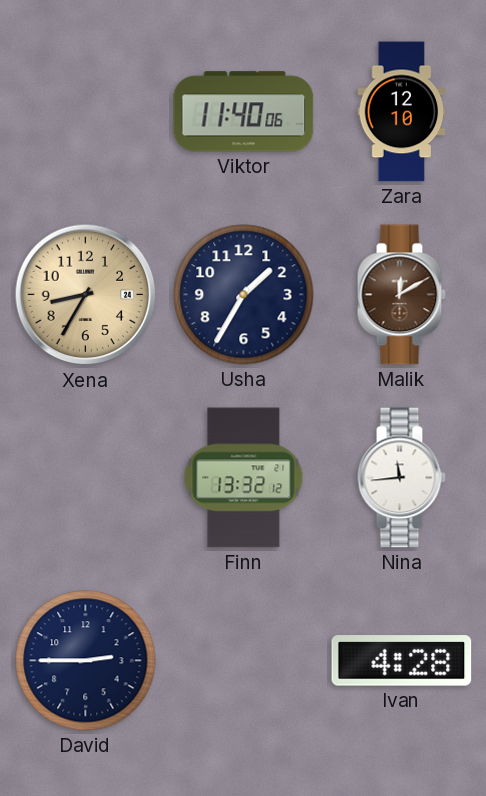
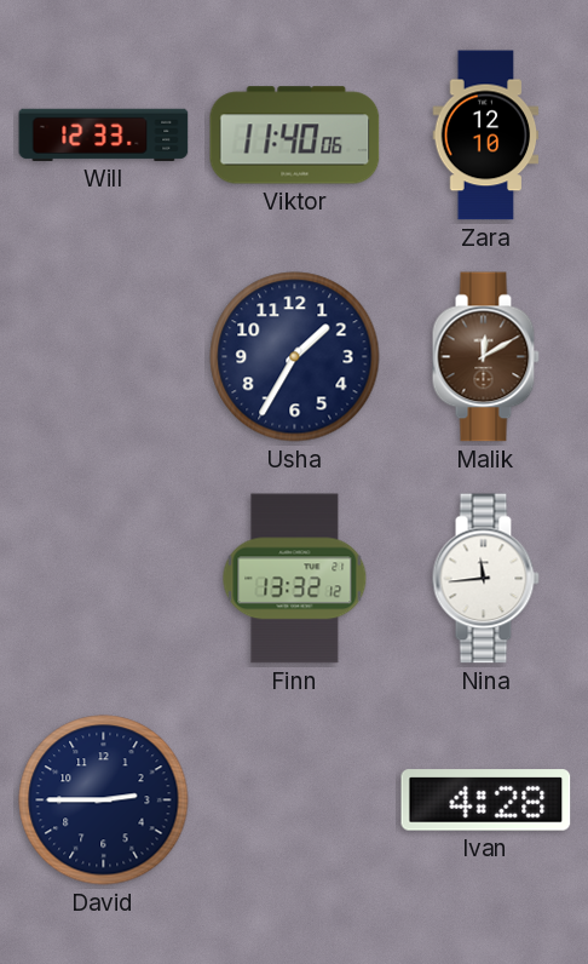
Will: none -> 12:33
Xena: 8:35 -> none
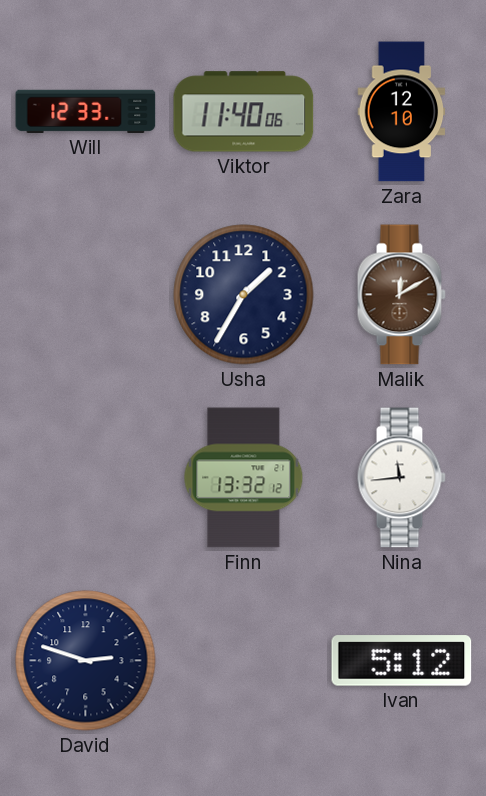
David: 2:45 -> 2:48
Ivan: 4:28 -> 5:12
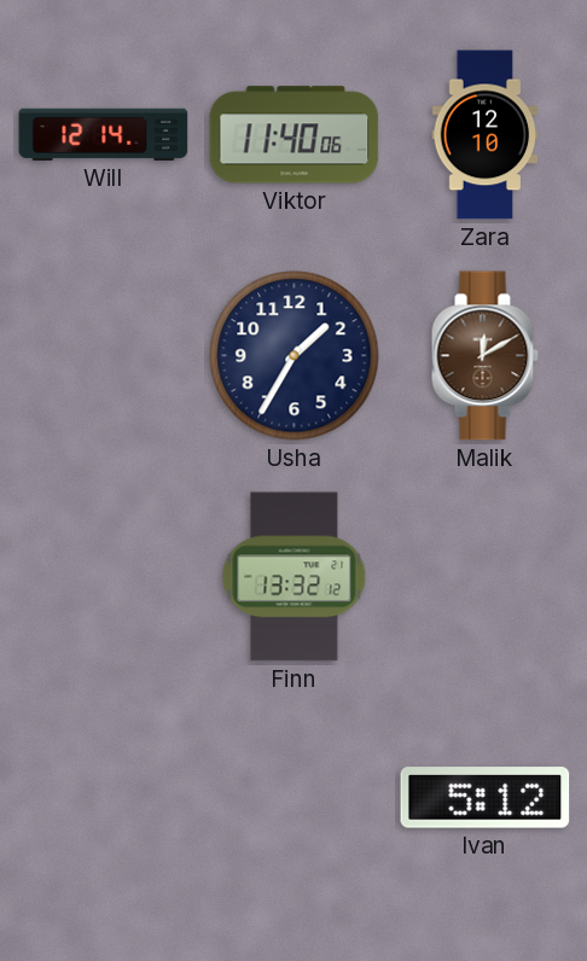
Will: 12:33 -> 12:14
Nina: 11:44 -> none
David: 2:48 -> none
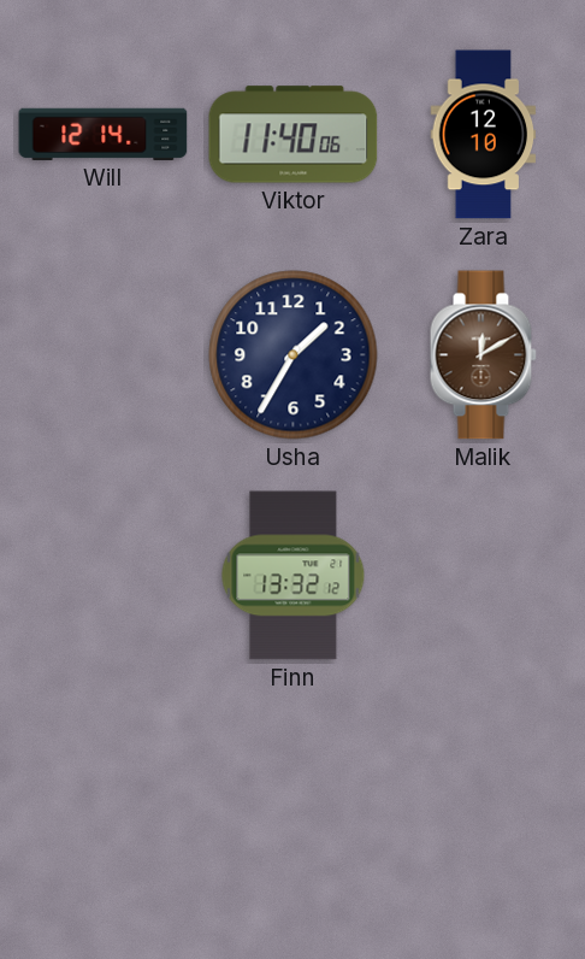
Ivan: 5:12 -> none
